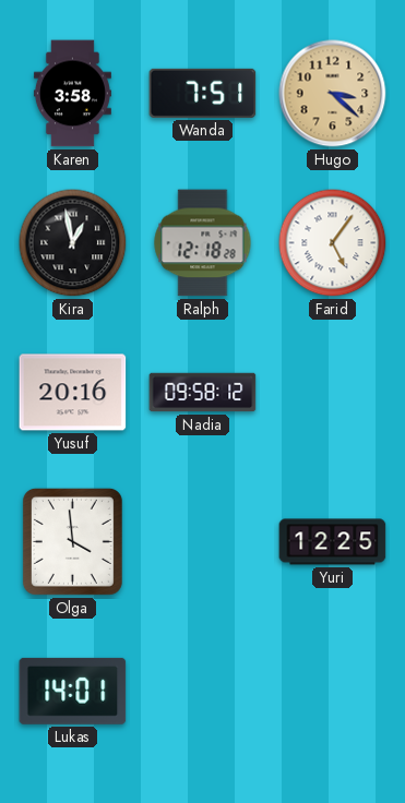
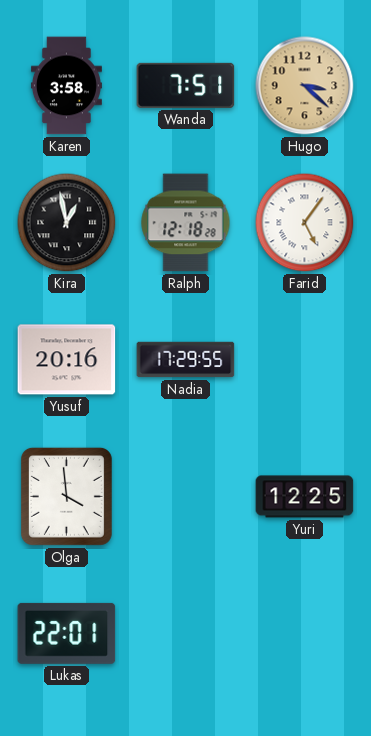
Nadia: 09:58 -> 17:29
Lukas: 14:01 -> 22:01
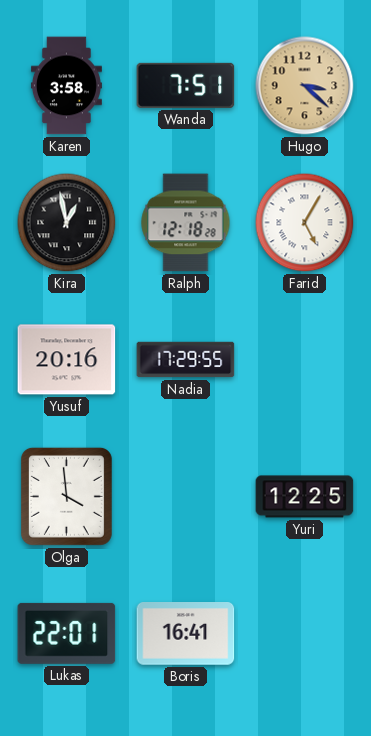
Farid: 5:06 -> 5:05
Boris: none -> 16:41
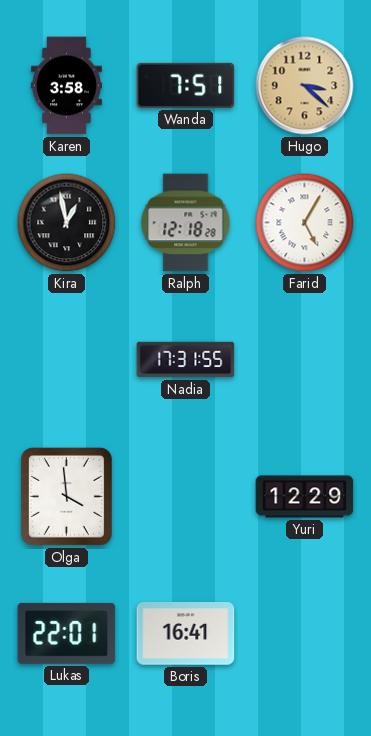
Yusuf: 20:16 -> none
Nadia: 17:29 -> 17:31
Yuri: 12:25 -> 12:29
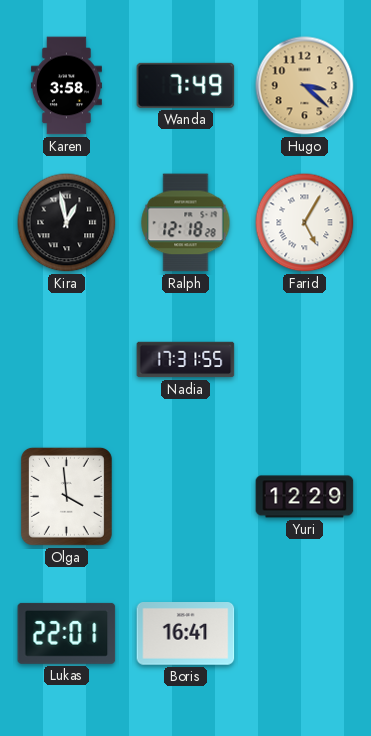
Wanda: 7:51 -> 7:49
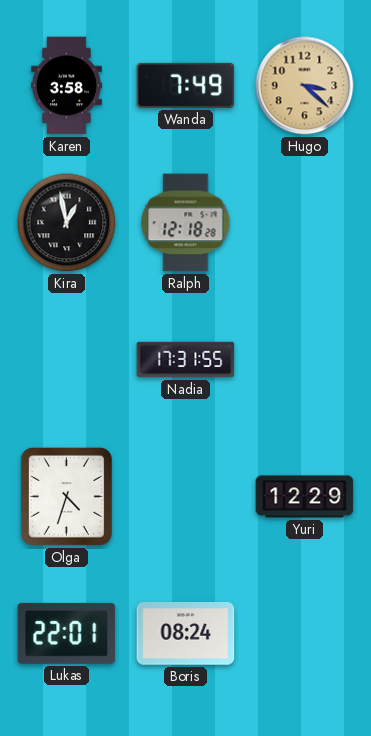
Farid: 5:05 -> none
Olga: 3:59 -> 4:33
Boris: 16:41 -> 08:24
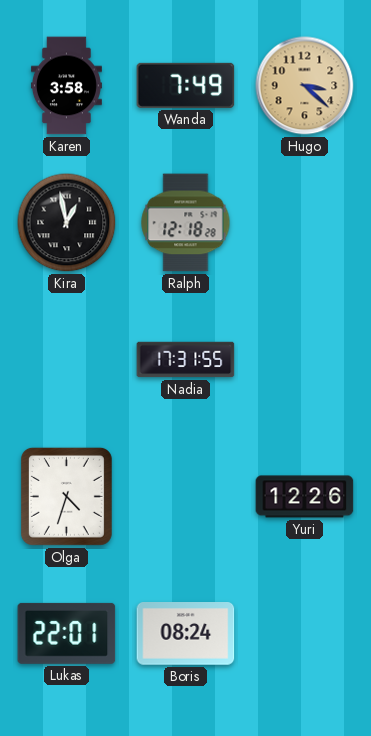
Yuri: 12:29 -> 12:26
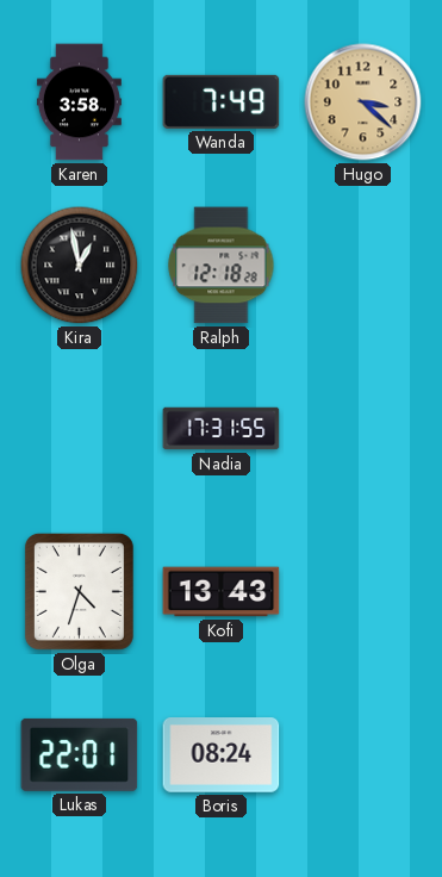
Kofi: none -> 13:43
Yuri: 12:26 -> none
